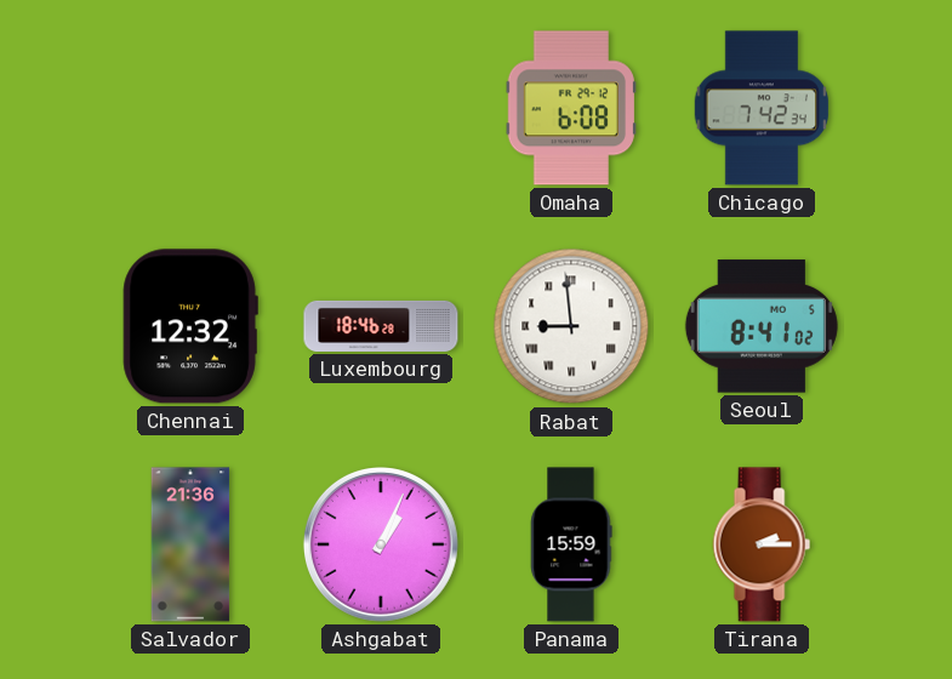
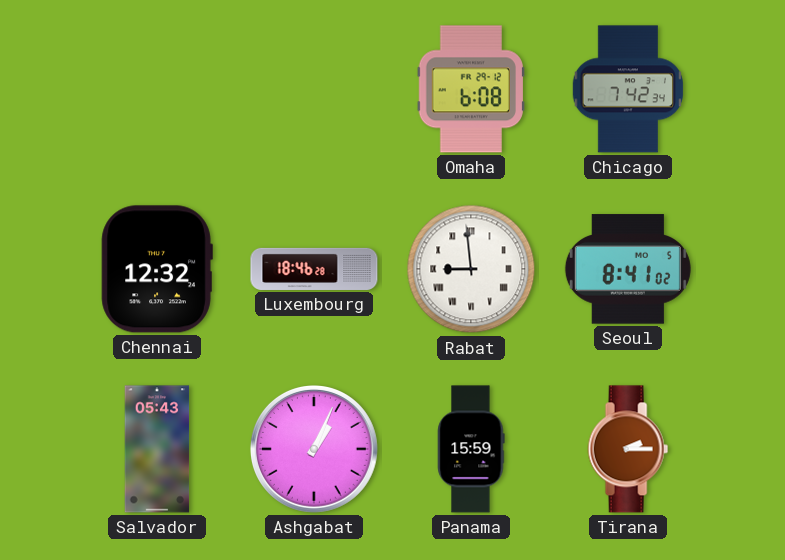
Salvador: 21:36 -> 05:43
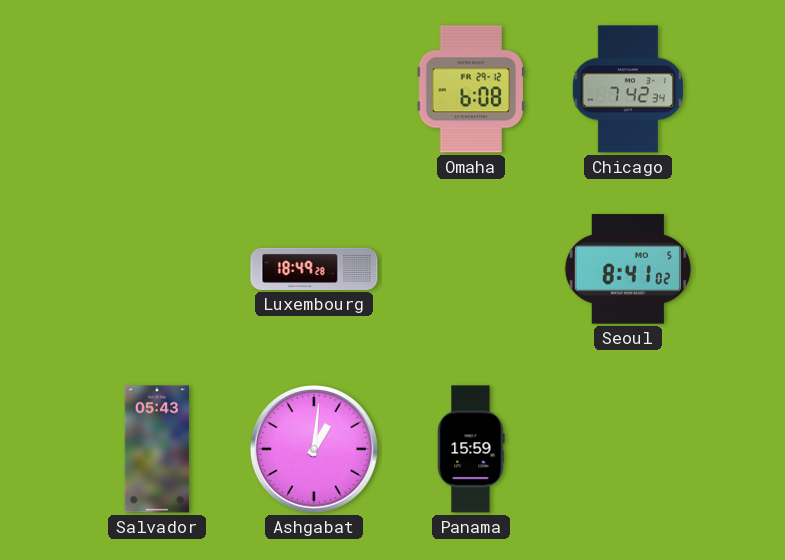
Chennai: 12:32 -> none
Luxembourg: 18:46 -> 18:49
Rabat: 8:59 -> none
Ashgabat: 1:04 -> 1:01
Tirana: 2:15 -> none
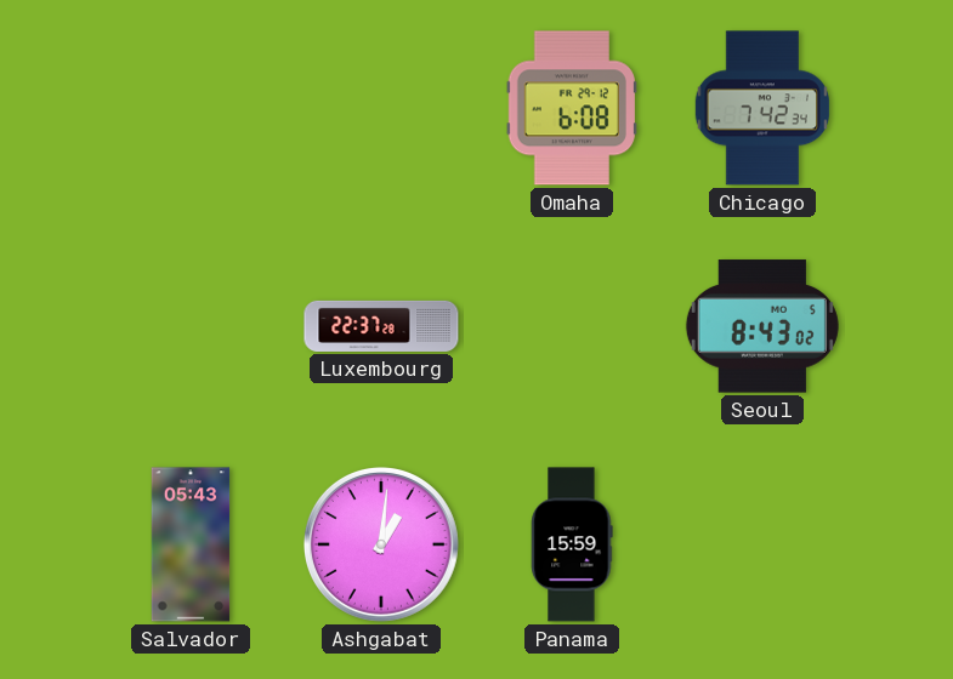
Luxembourg: 18:49 -> 22:37
Seoul: 8:41 -> 8:43
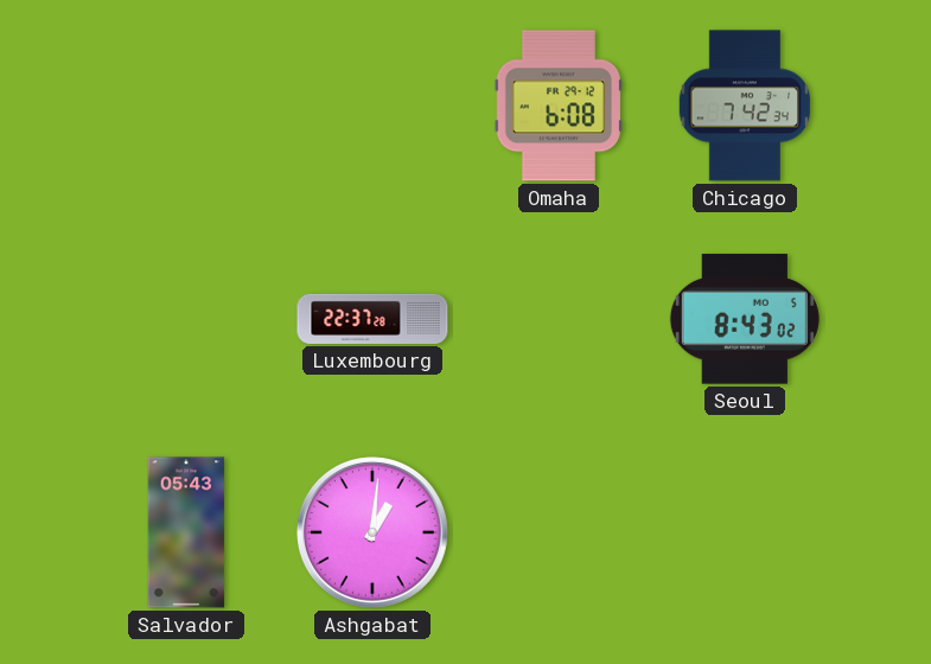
Panama: 15:59 -> none
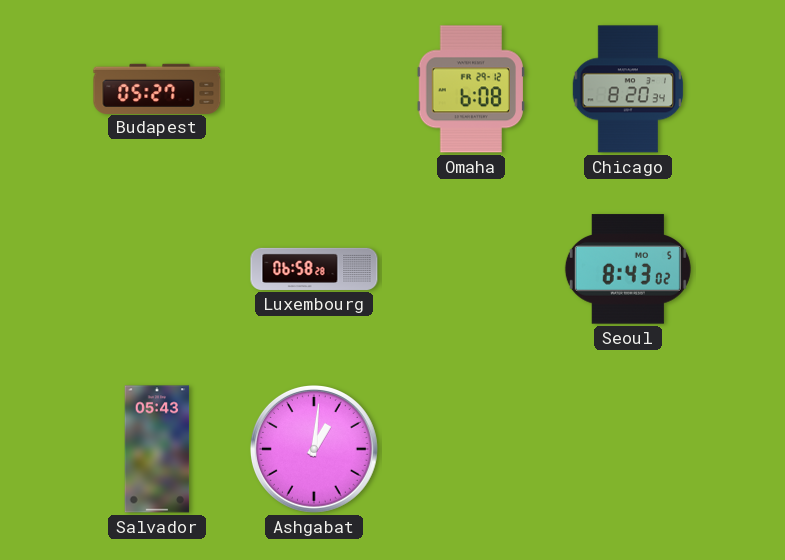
Budapest: none -> 05:27
Chicago: 7:42 -> 8:20
Luxembourg: 22:37 -> 06:58
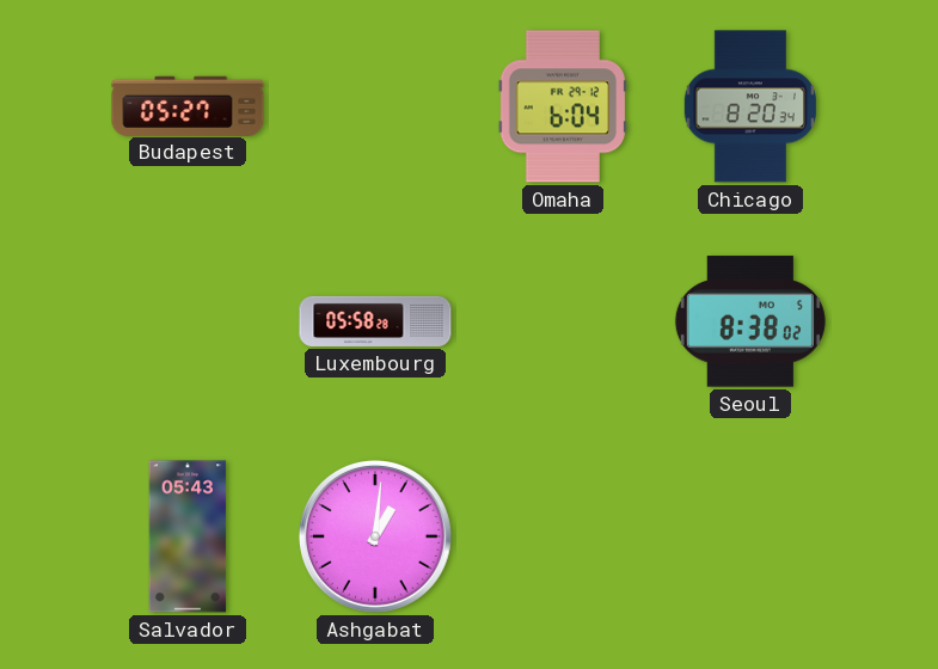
Omaha: 6:08 -> 6:04
Luxembourg: 06:58 -> 05:58
Seoul: 8:43 -> 8:38
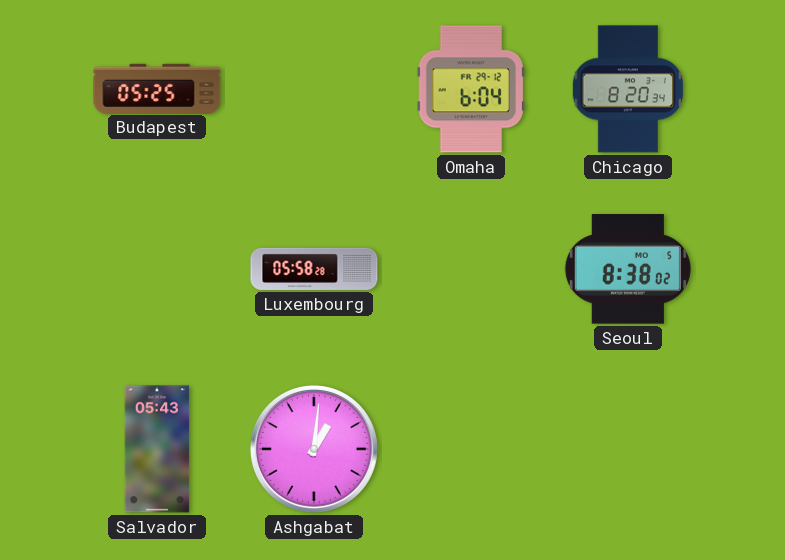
Budapest: 05:27 -> 05:25
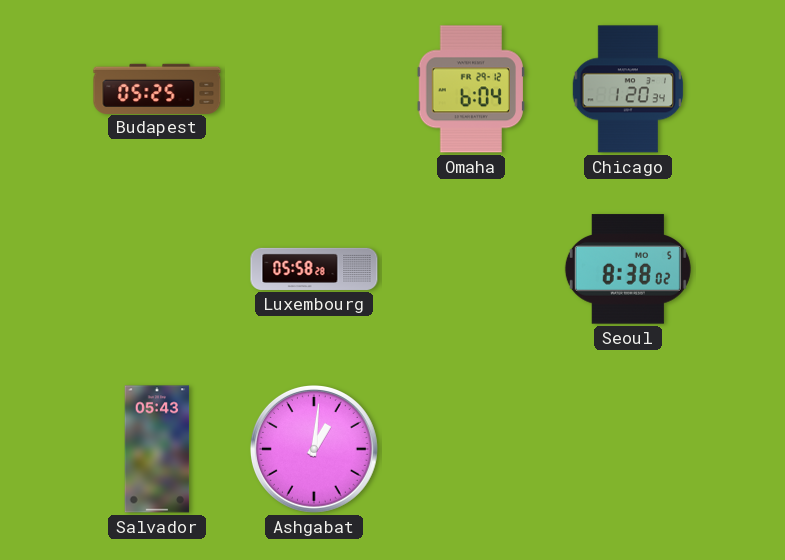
Chicago: 8:20 -> 1:20
